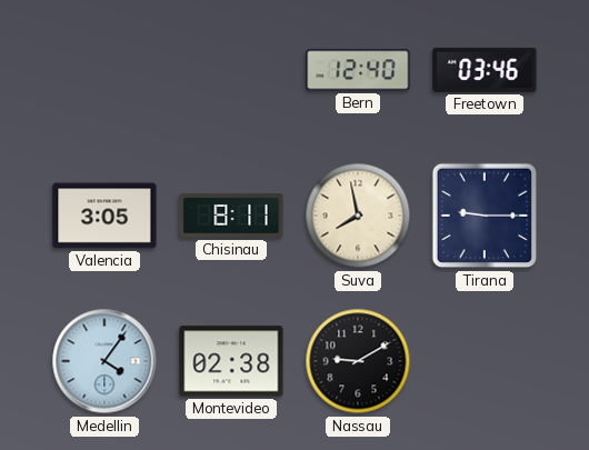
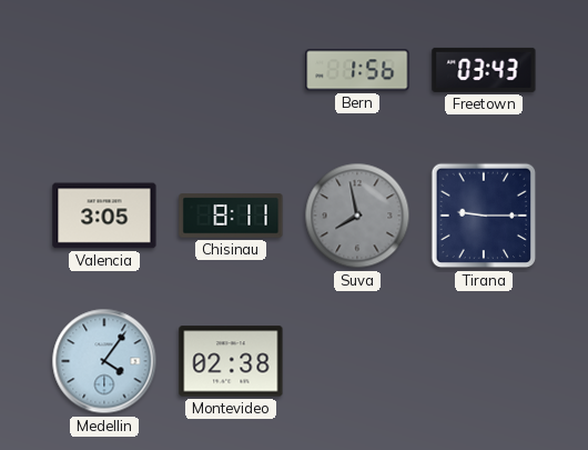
Bern: 12:40 -> 1:56
Freetown: 03:46 -> 03:43
Suva dial: cream -> grey
Nassau: 9:10 -> none
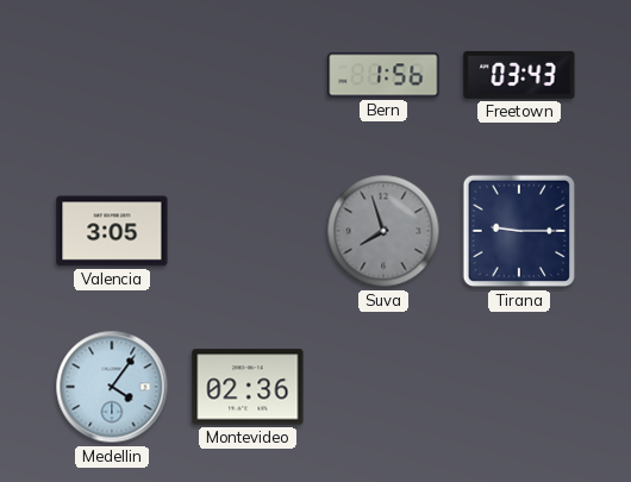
Chisinau: 8:11 -> none
Suva: 7:58 -> 7:57
Montevideo: 02:38 -> 02:36
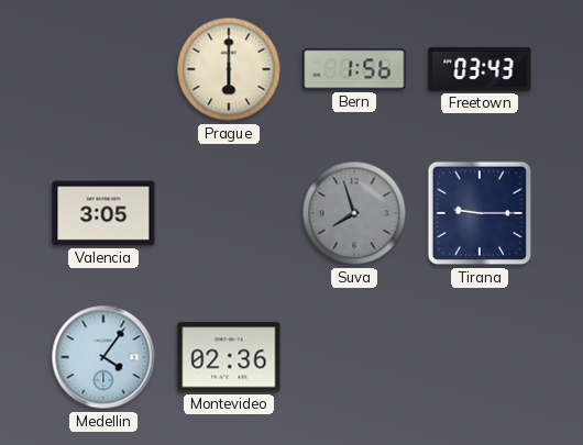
Prague: none -> 6:00
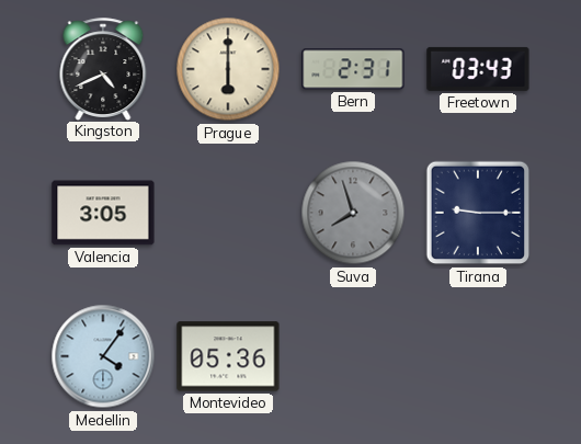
Kingston: none -> 4:41
Bern: 1:56 -> 2:31
Montevideo: 02:36 -> 05:36
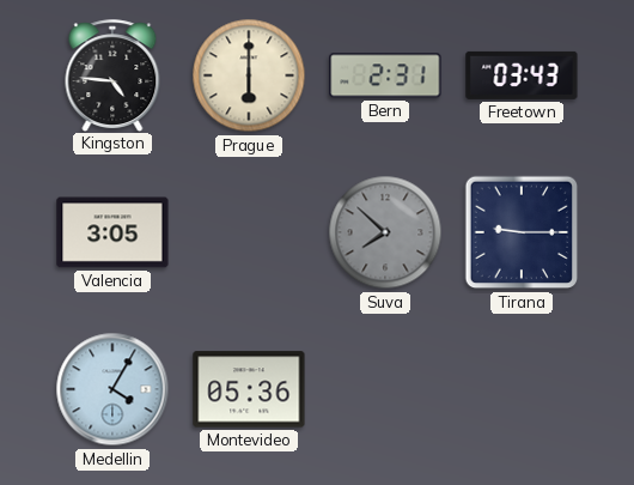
Kingston: 4:41 -> 4:46
Suva: 7:57 -> 7:52
Medellin: 4:06 -> 4:05
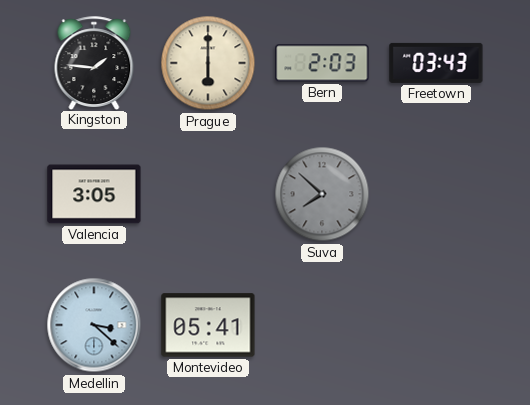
Kingston: 4:46 -> 1:46
Bern: 2:31 -> 2:03
Tirana: 9:15 -> none
Medellin: 4:05 -> 3:22
Montevideo: 05:36 -> 05:41
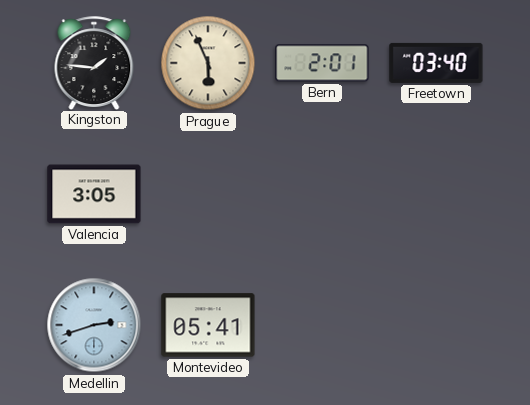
Prague: 6:00 -> 5:56
Bern: 2:03 -> 2:01
Freetown: 03:43 -> 03:40
Suva: 7:52 -> none
Medellin: 3:22 -> 2:42
